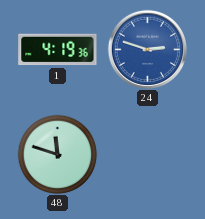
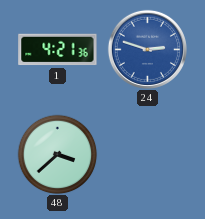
1: 4:19 -> 4:21
48: 11:48 -> 3:38
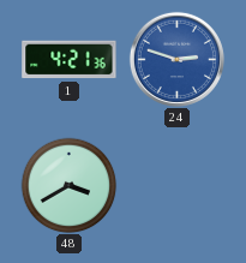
48: 3:38 -> 3:40
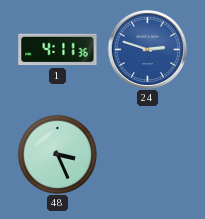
1: 4:21 -> 4:11
48: 3:40 -> 3:26
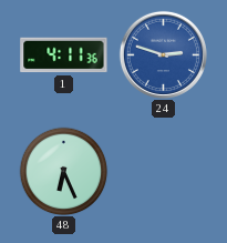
48: 3:26 -> 6:26
